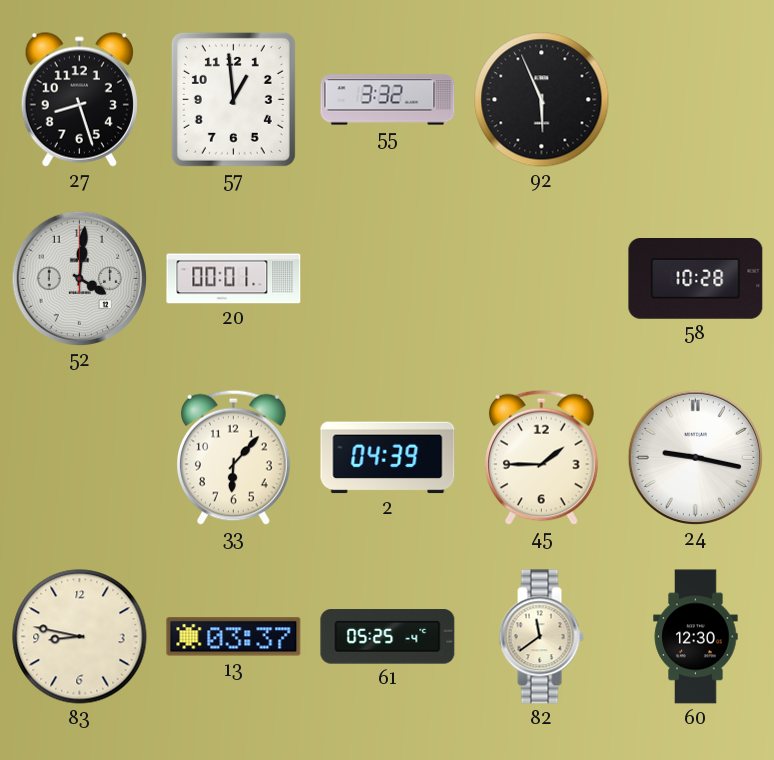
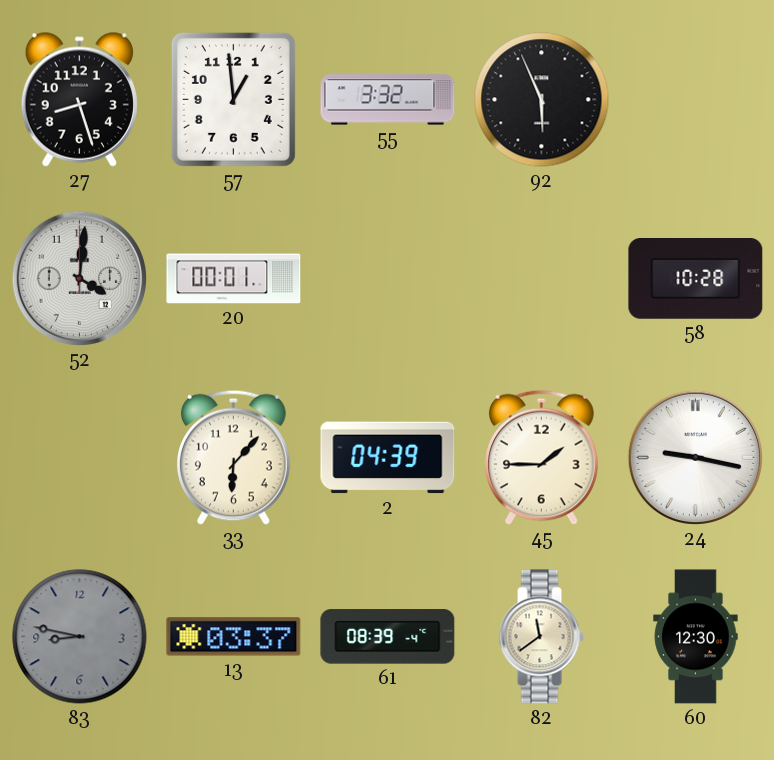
83 dial: cream -> grey
61: 05:25 -> 08:39
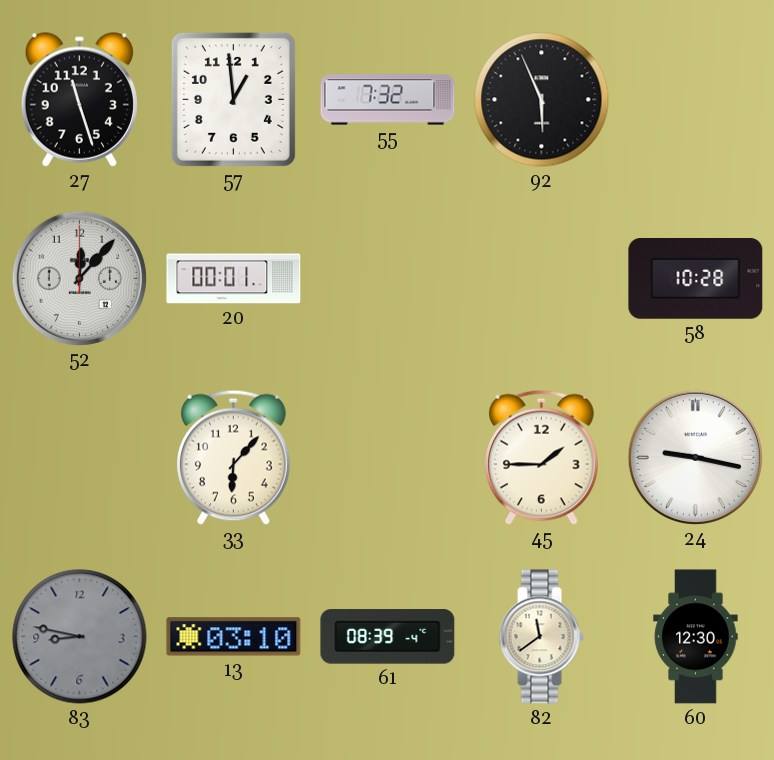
27: 8:27 -> 11:27
55: 3:32 -> 7:32
52: 4:01 -> 12:07
2: 04:39 -> none
13: 03:37 -> 03:10
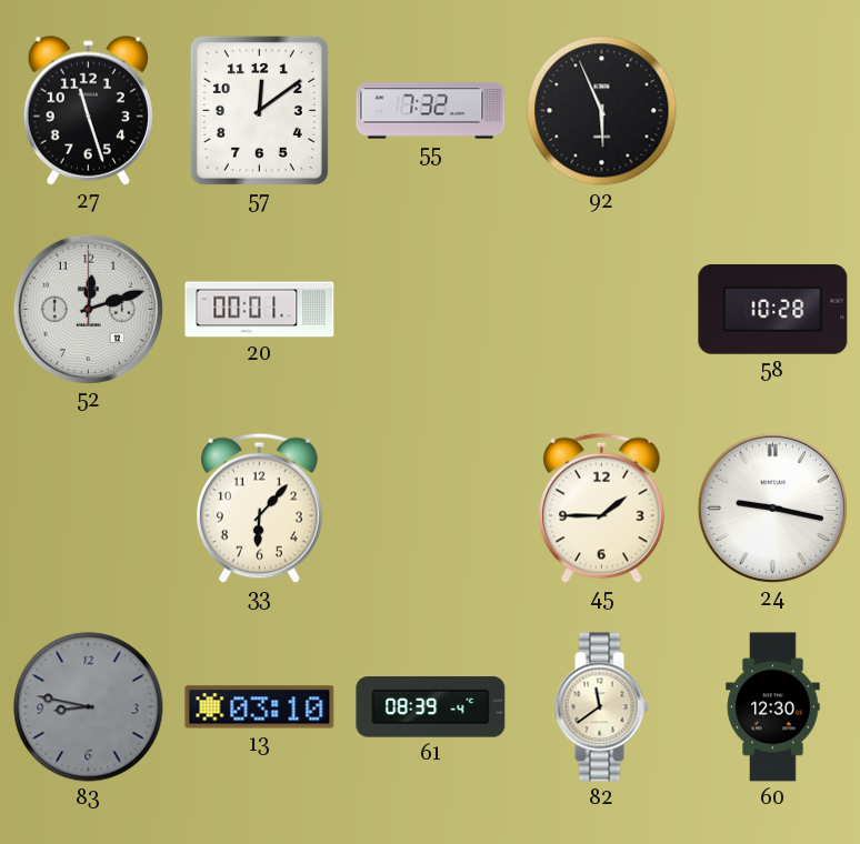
57: 12:59 -> 12:09
52: 12:07 -> 12:12
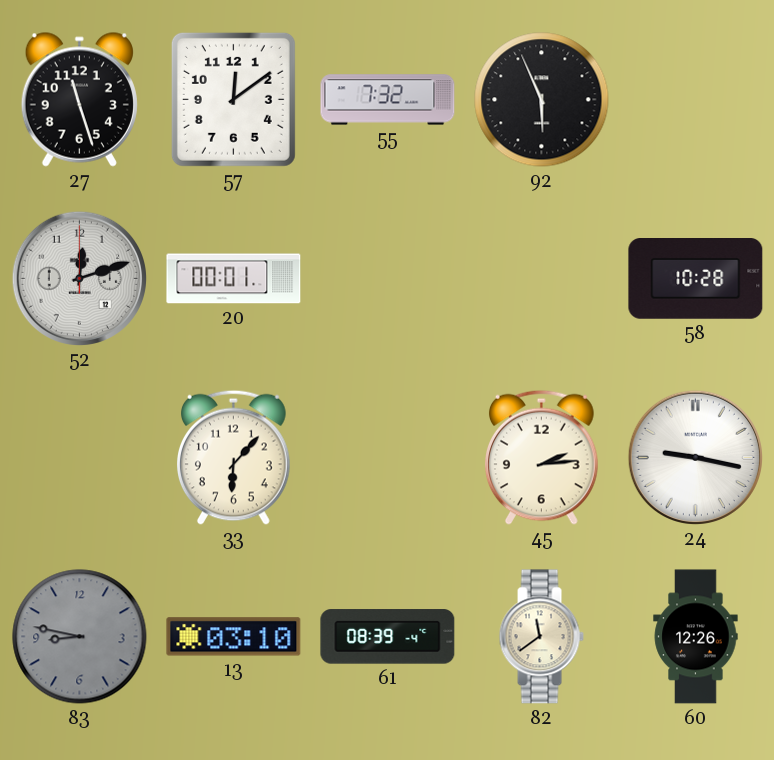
45: 1:45 -> 2:14
60: 12:30 -> 12:26
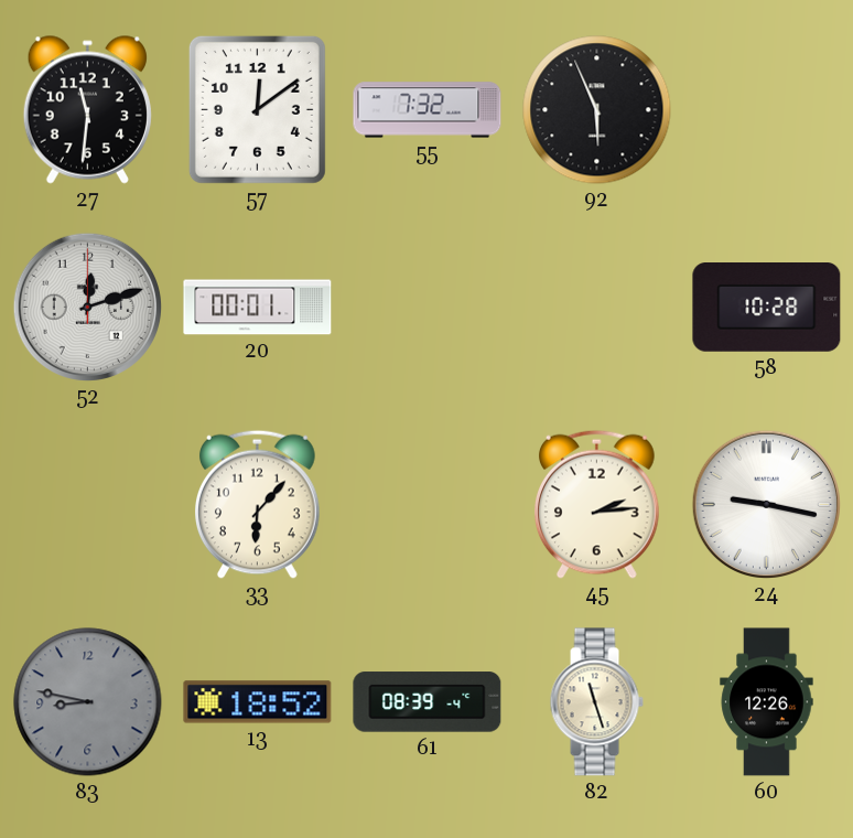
27: 11:27 -> 11:31
13: 03:10 -> 18:52
82: 11:39 -> 11:27
